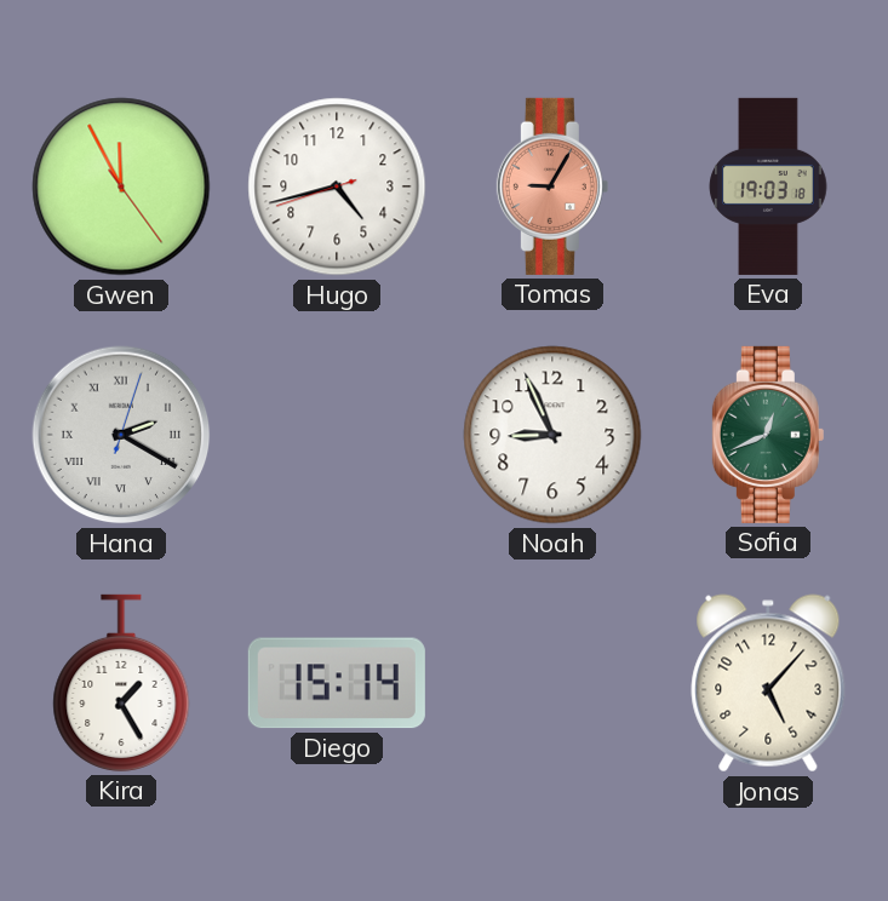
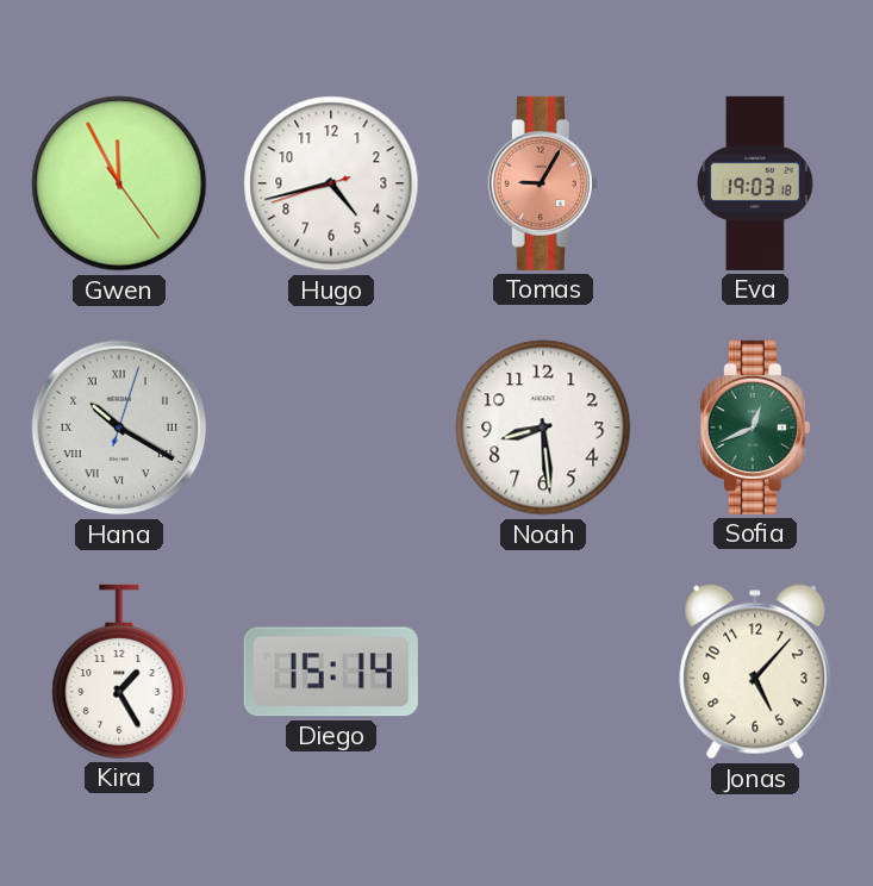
Hana: 2:20 -> 10:20
Noah: 8:56 -> 8:29
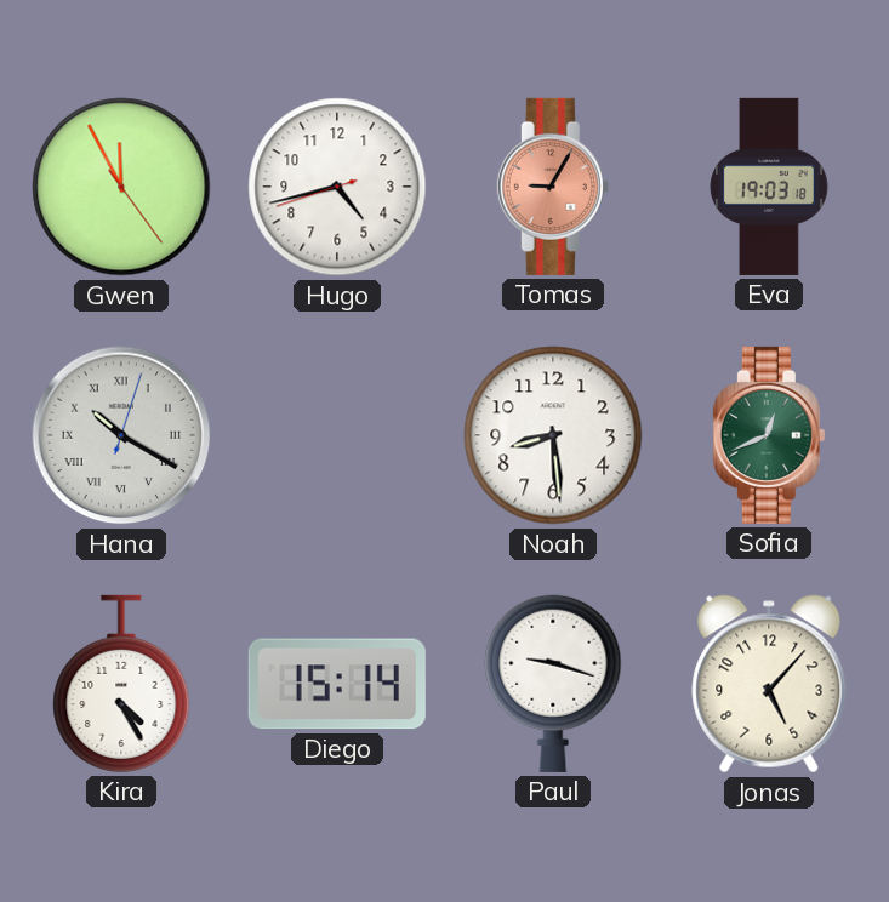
Kira: 1:25 -> 4:25
Paul: none -> 9:18
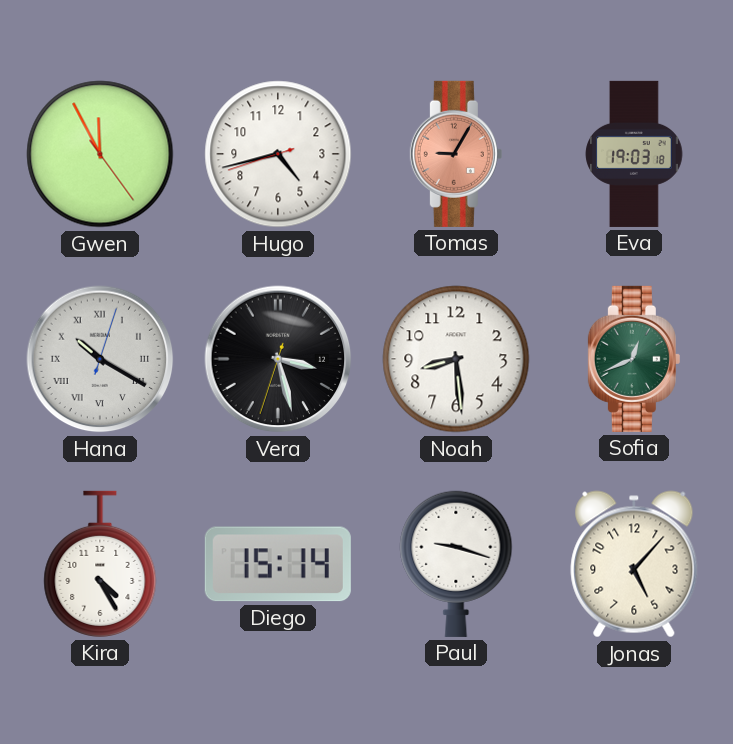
Vera: none -> 3:27
